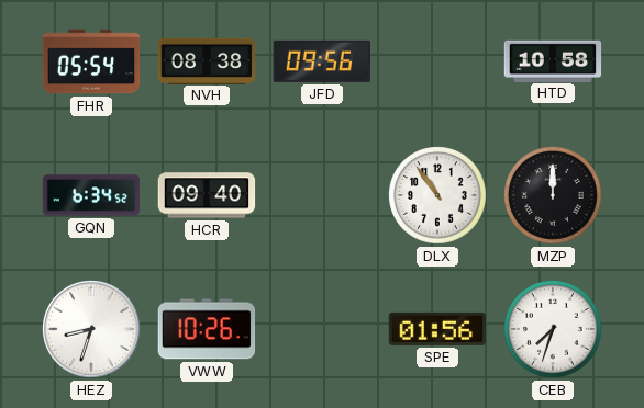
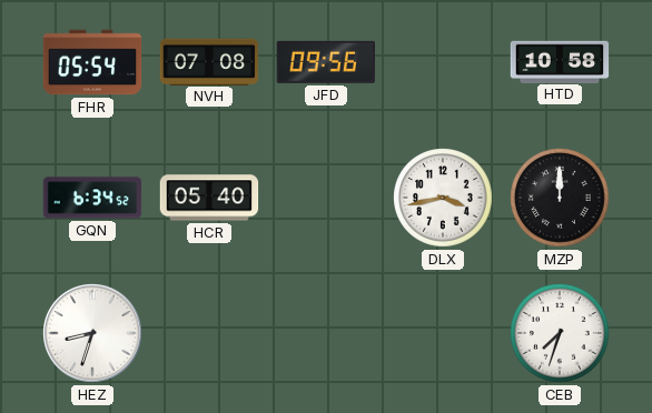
NVH: 08:38 -> 07:08
HCR: 09:40 -> 05:40
DLX: 10:54 -> 3:43
VWW: 10:26 -> none
SPE: 01:56 -> none
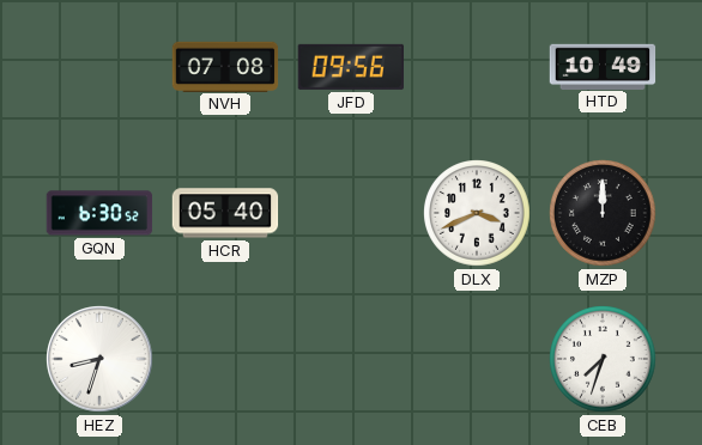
FHR: 05:54 -> none
HTD: 10:58 -> 10:49
GQN: 6:34 -> 6:30
DLX: 3:43 -> 3:41
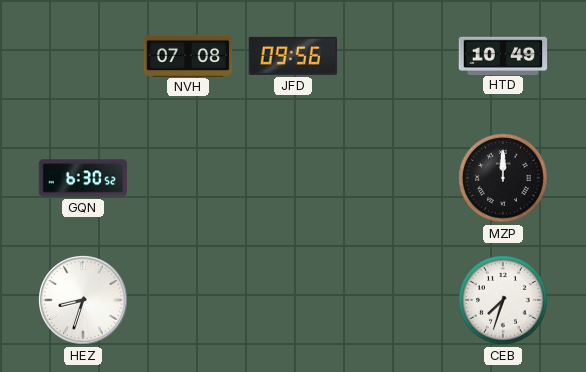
HCR: 05:40 -> none
DLX: 3:41 -> none
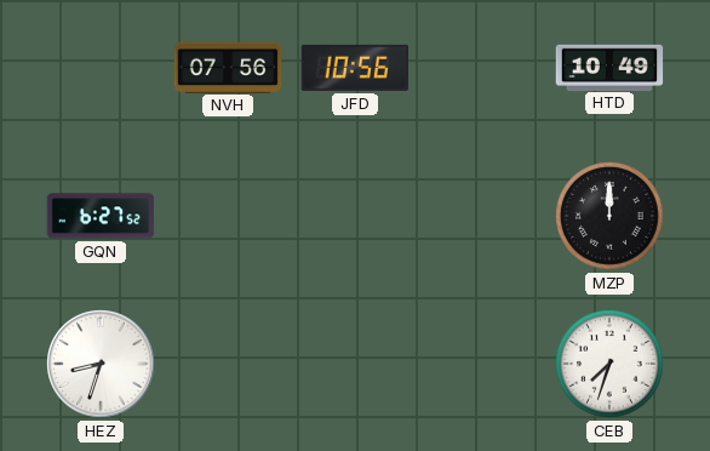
NVH: 07:08 -> 07:56
JFD: 09:56 -> 10:56
GQN: 6:30 -> 6:27
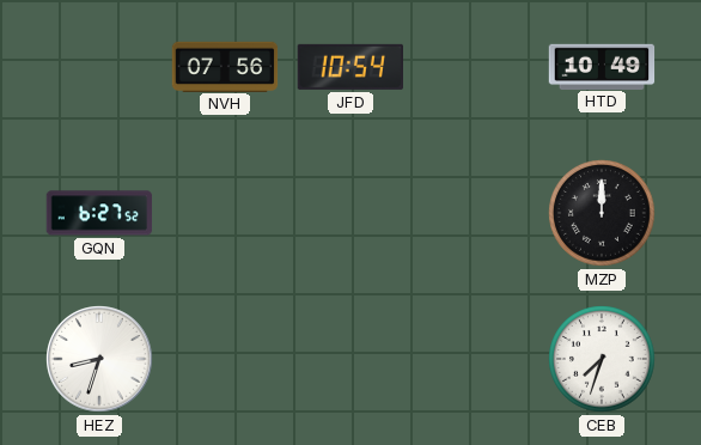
JFD: 10:56 -> 10:54
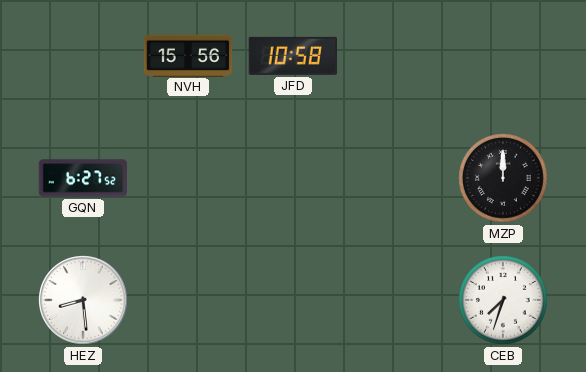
NVH: 07:56 -> 15:56
JFD: 10:54 -> 10:58
HTD: 10:49 -> none
HEZ: 8:33 -> 8:29
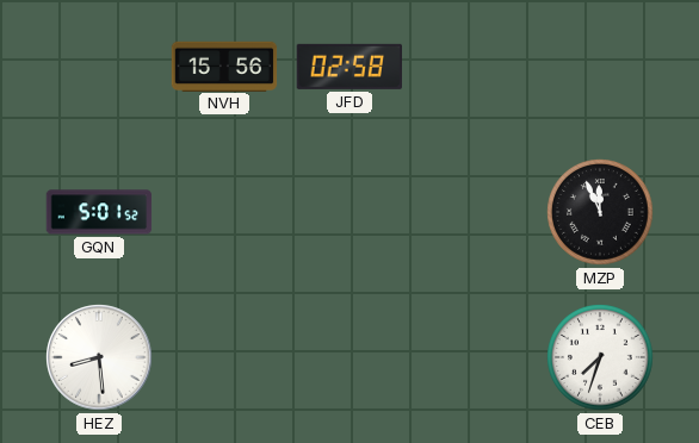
JFD: 10:58 -> 02:58
GQN: 6:27 -> 5:01
MZP: 12:00 -> 11:56
